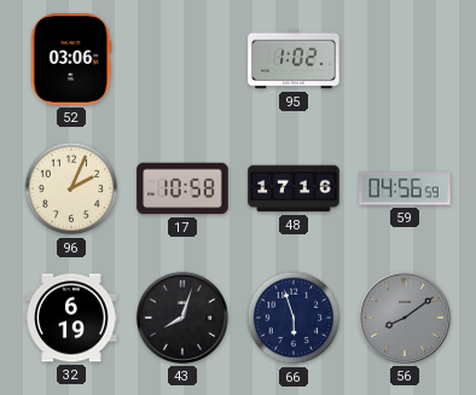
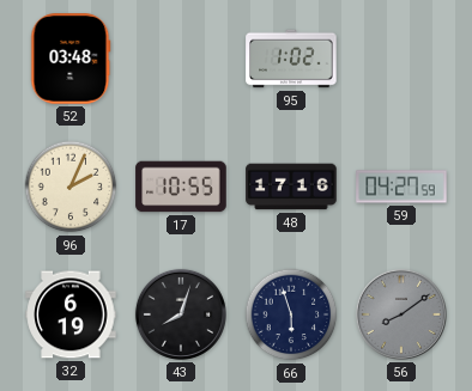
52: 03:06 -> 03:48
17: 10:58 -> 10:55
59: 04:56 -> 04:27
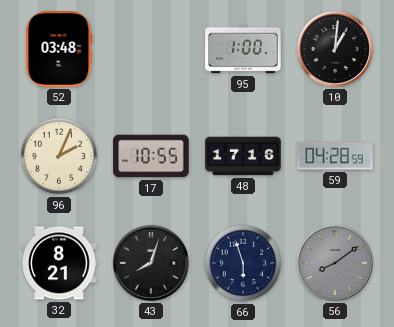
95: 1:02 -> 1:00
10: none -> 1:01
59: 04:27 -> 04:28
32: 6:19 -> 8:21
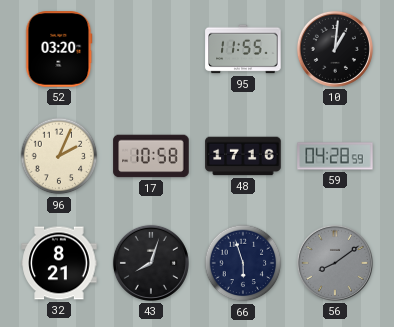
52: 03:48 -> 03:20
95: 1:00 -> 11:55
17: 10:55 -> 10:58
